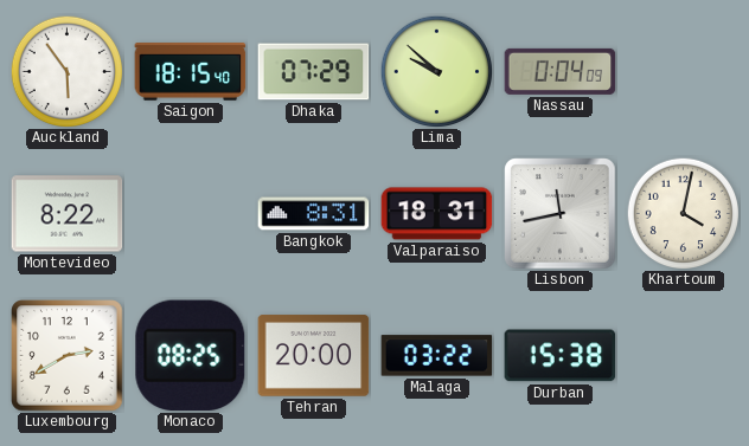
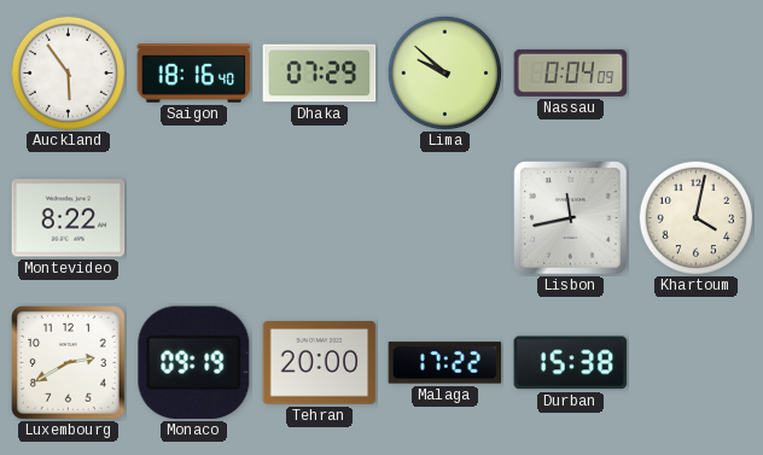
Saigon: 18:15 -> 18:16
Bangkok: 8:31 -> none
Valparaiso: 18:31 -> none
Monaco: 08:25 -> 09:19
Malaga: 03:22 -> 17:22
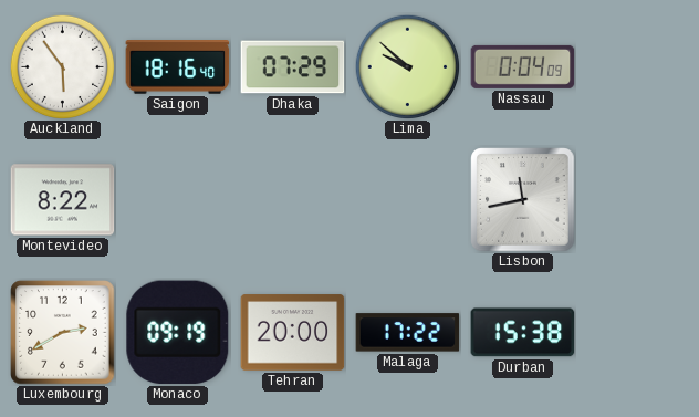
Khartoum: 4:02 -> none
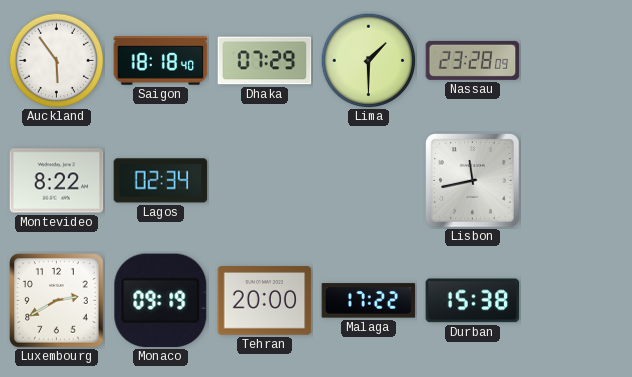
Saigon: 18:16 -> 18:18
Lima: 9:52 -> 1:30
Nassau: 0:04 -> 23:28
Lagos: none -> 02:34
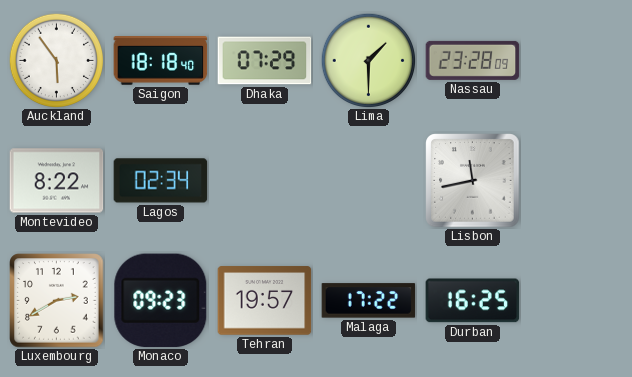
Monaco: 09:19 -> 09:23
Tehran: 20:00 -> 19:57
Durban: 15:38 -> 16:25
